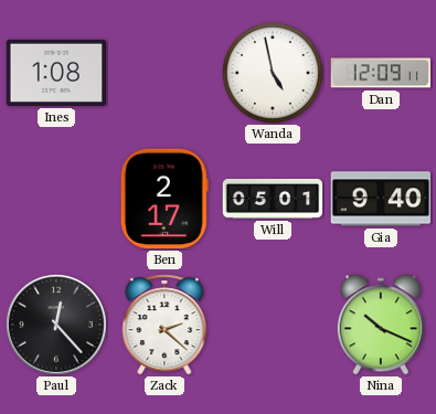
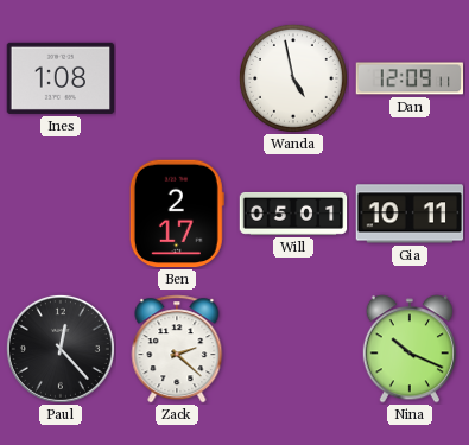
Gia: 9:40 -> 10:11
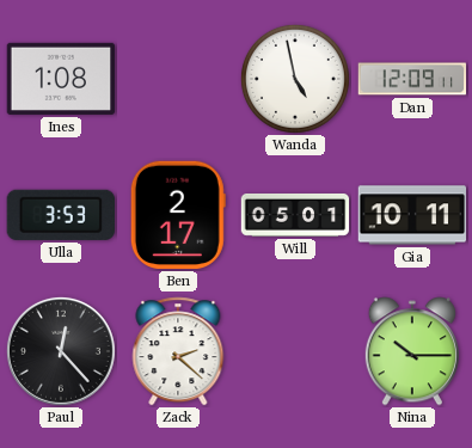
Ulla: none -> 3:53
Nina: 10:19 -> 10:15
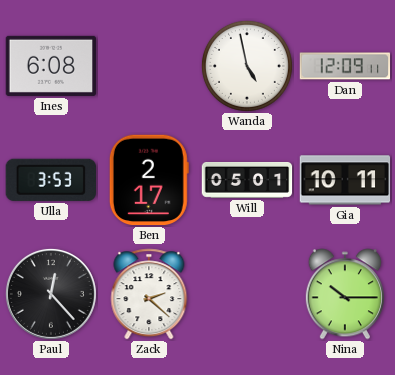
Ines: 1:08 -> 6:08
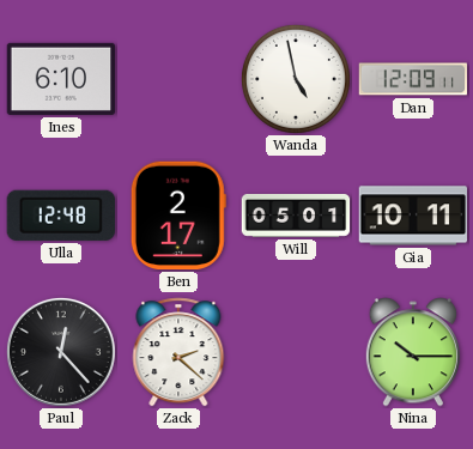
Ines: 6:08 -> 6:10
Ulla: 3:53 -> 12:48
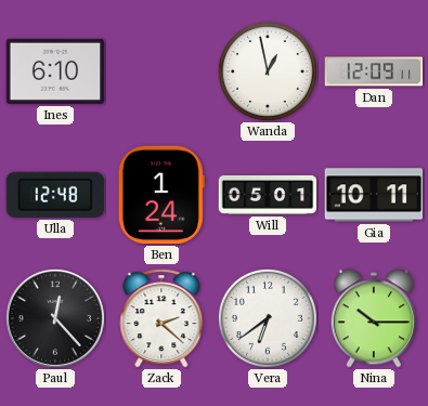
Wanda: 4:58 -> 12:58
Ben: 2:17 -> 1:24
Vera: none -> 6:39
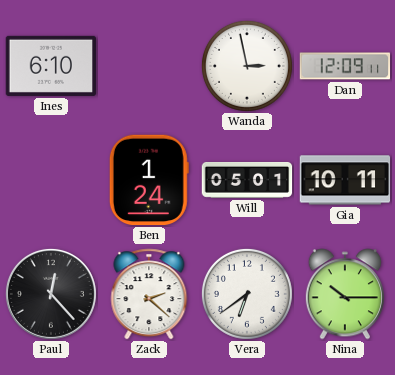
Wanda: 12:58 -> 2:58
Ulla: 12:48 -> none
